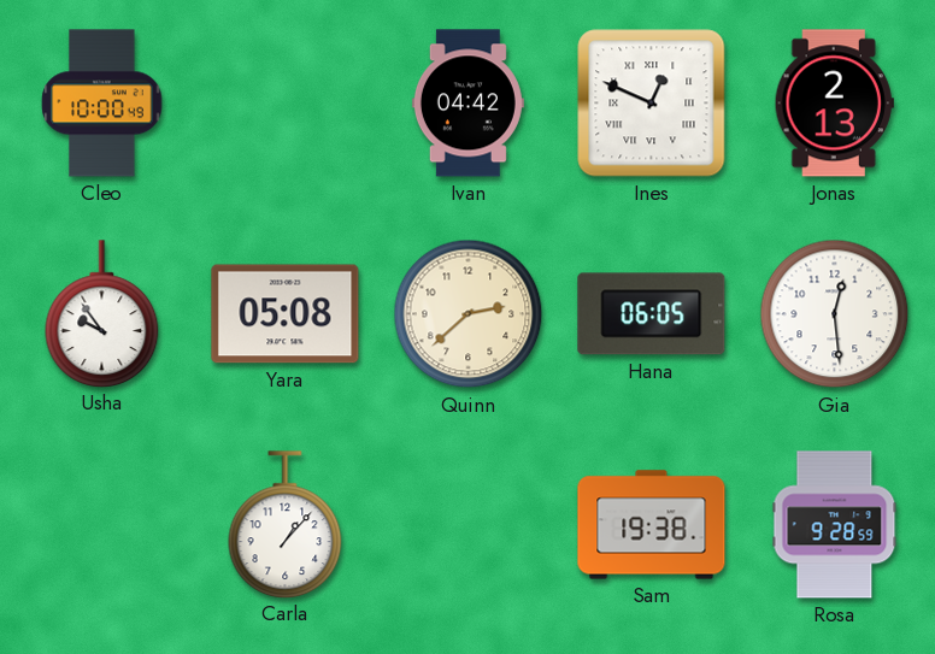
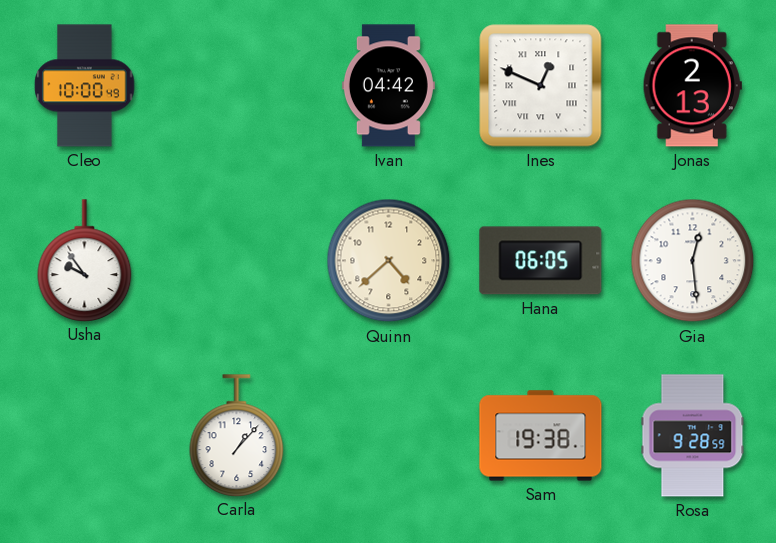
Yara: 05:08 -> none
Quinn: 2:38 -> 4:38
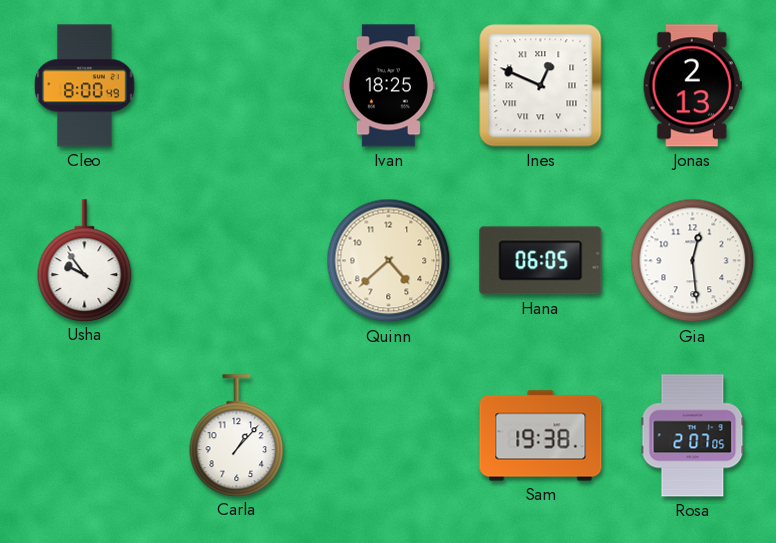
Cleo: 10:00 -> 8:00
Ivan: 04:42 -> 18:25
Rosa: 9:28 -> 2:07
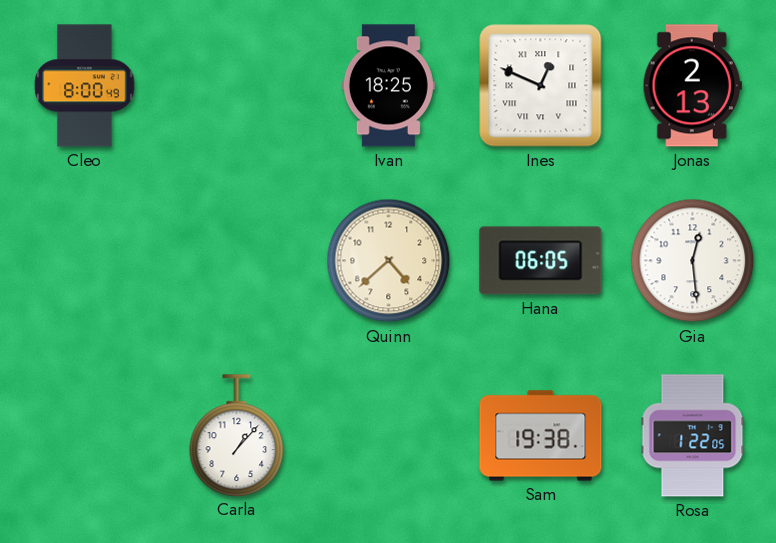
Usha: 9:54 -> none
Rosa: 2:07 -> 1:22
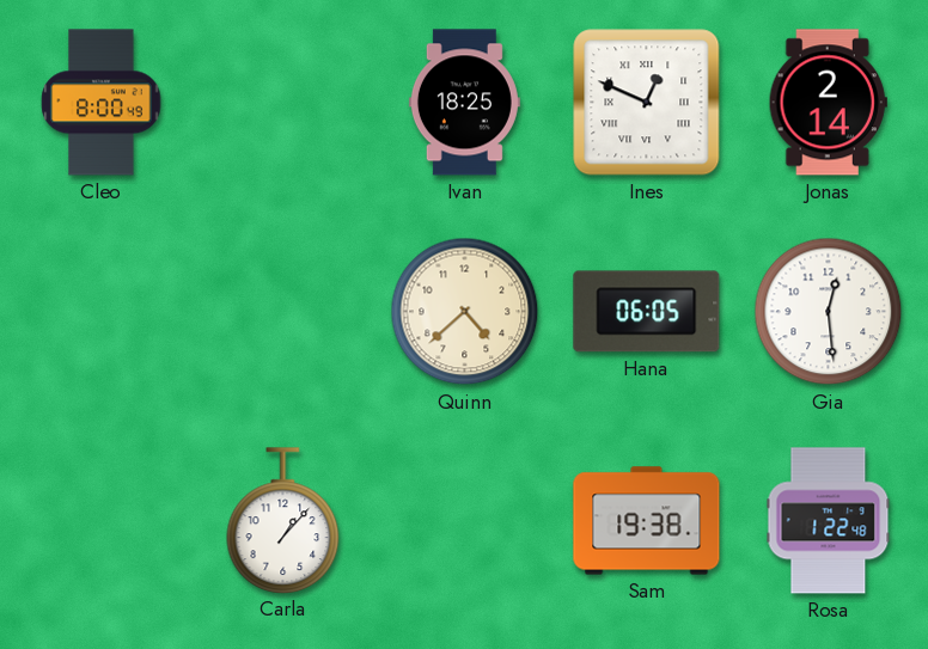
Jonas: 2:13 -> 2:14
Rosa: 1:22:05 -> 1:22:48
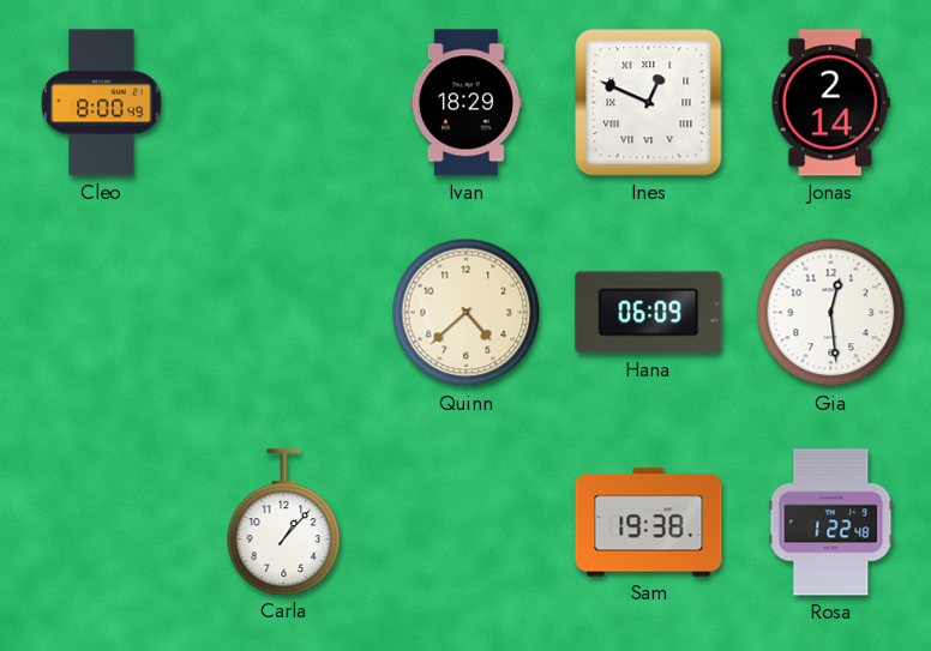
Ivan: 18:25 -> 18:29
Hana: 06:05 -> 06:09
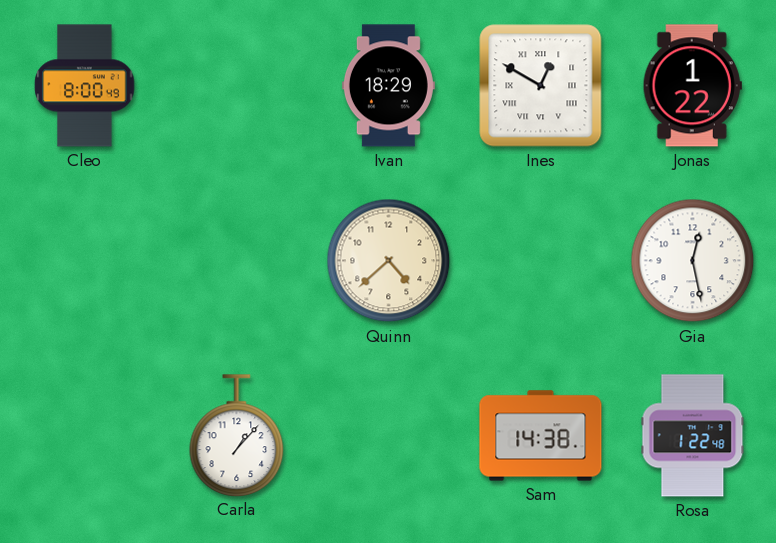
Ines: 12:49 -> 12:50
Jonas: 2:14 -> 1:22
Hana: 06:09 -> none
Gia: 12:29 -> 12:28
Sam: 19:38 -> 14:38
